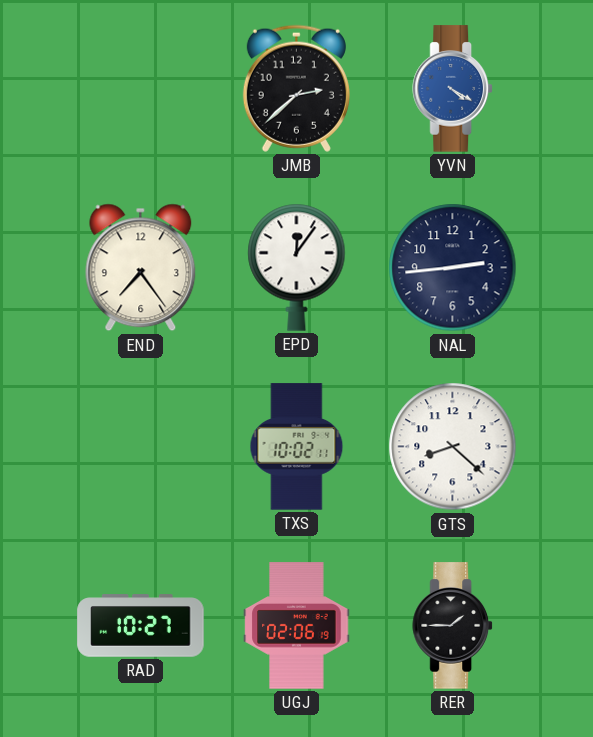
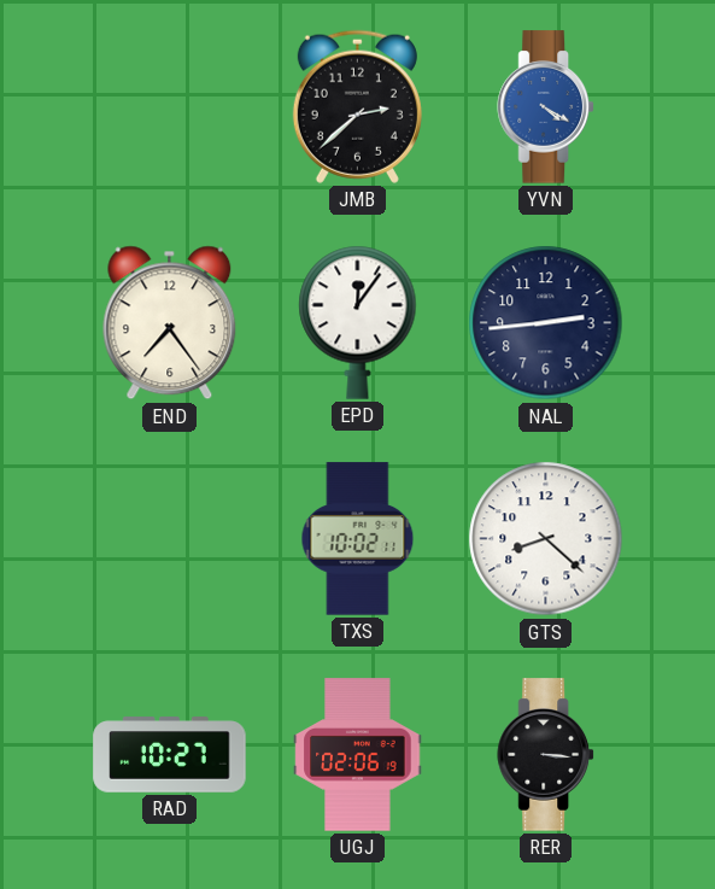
RER: 1:45 -> 3:16
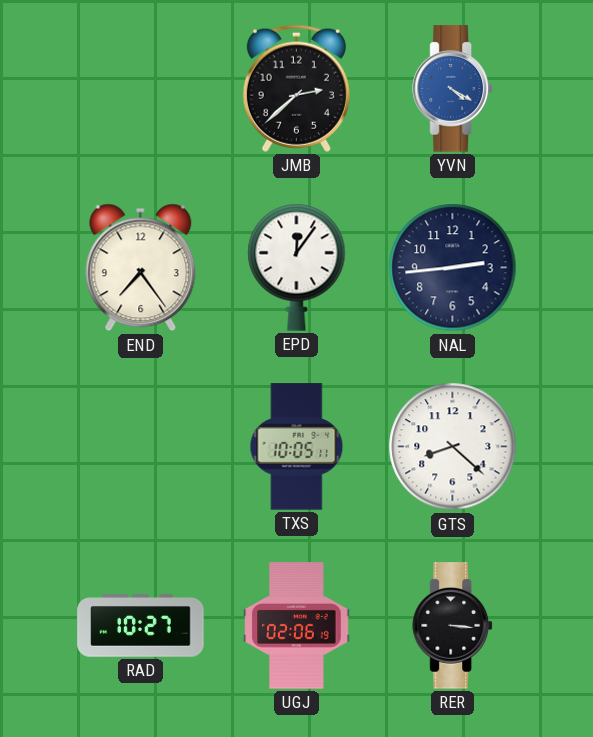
TXS: 10:02 -> 10:05
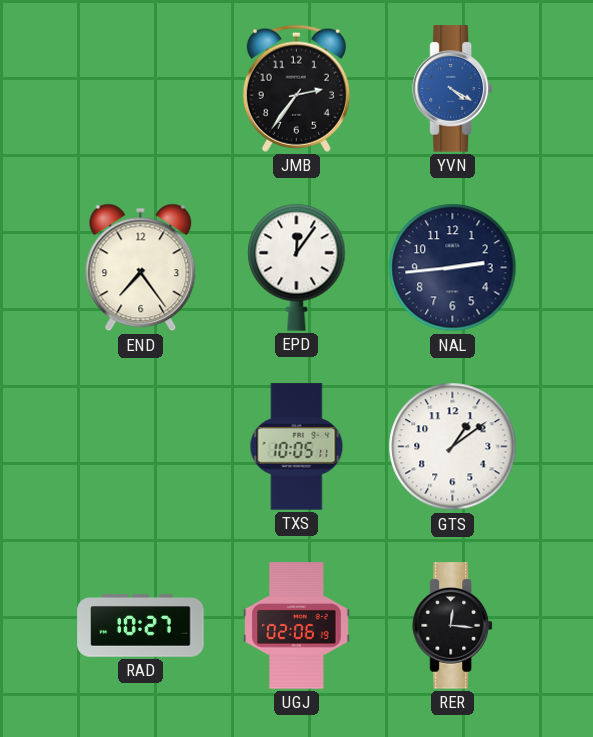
JMB: 2:38 -> 2:36
GTS: 8:22 -> 1:09
RER: 3:16 -> 12:16
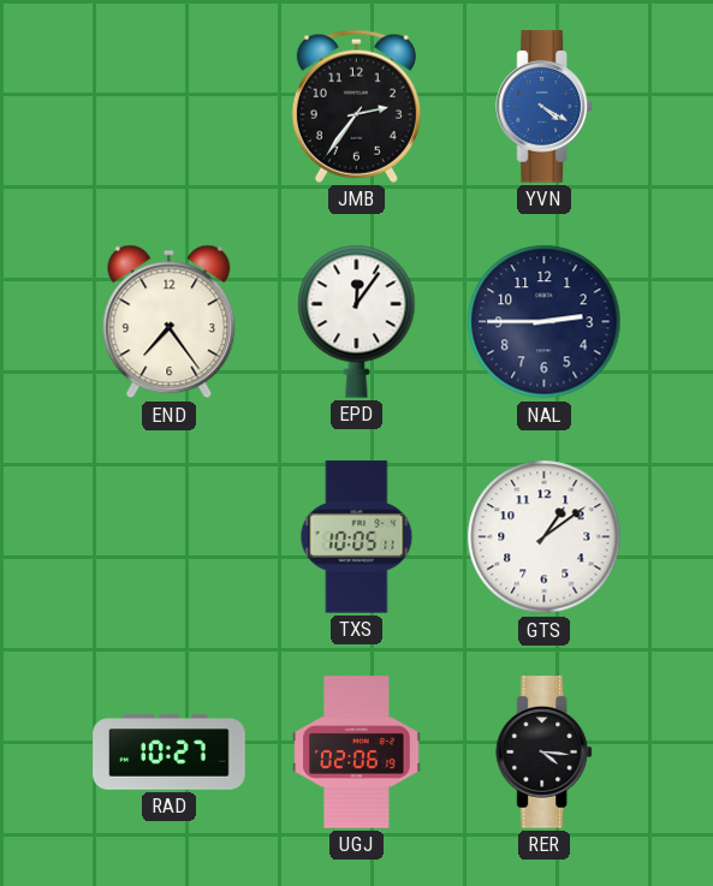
NAL: 2:44 -> 2:45
RER: 12:16 -> 4:16
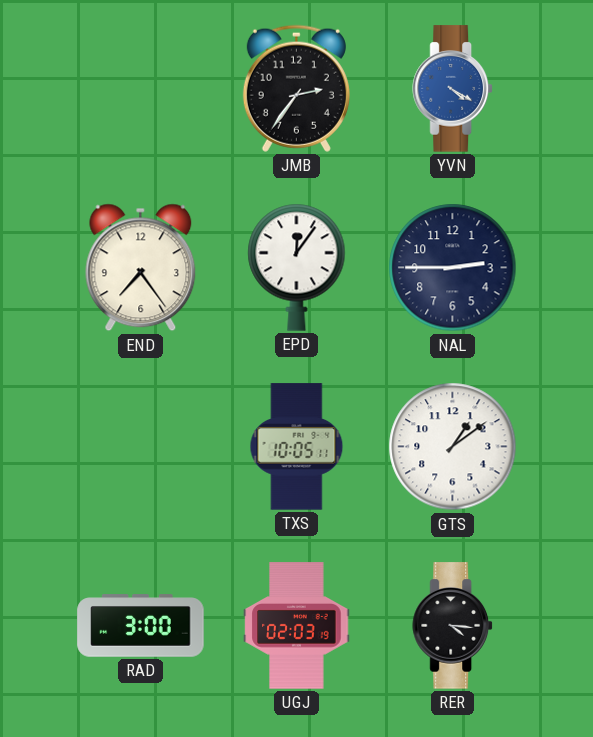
RAD: 10:27 -> 3:00
UGJ: 02:06 -> 02:03
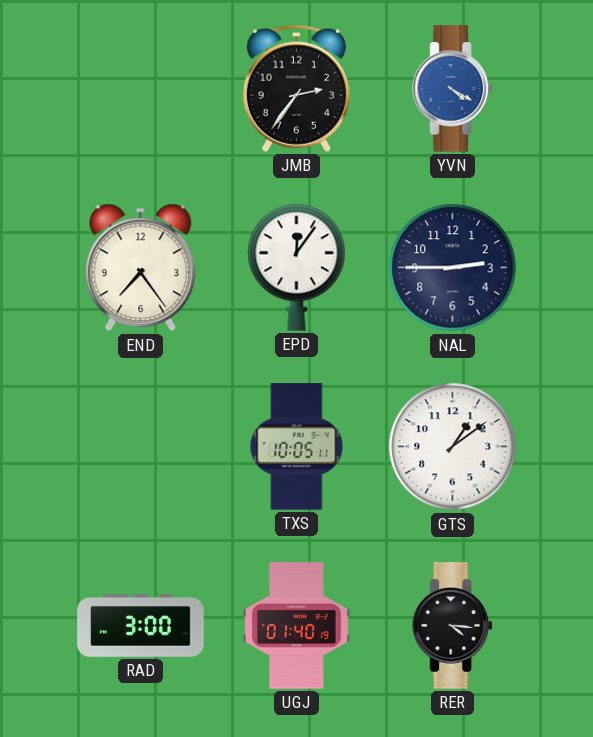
UGJ: 02:03 -> 01:40
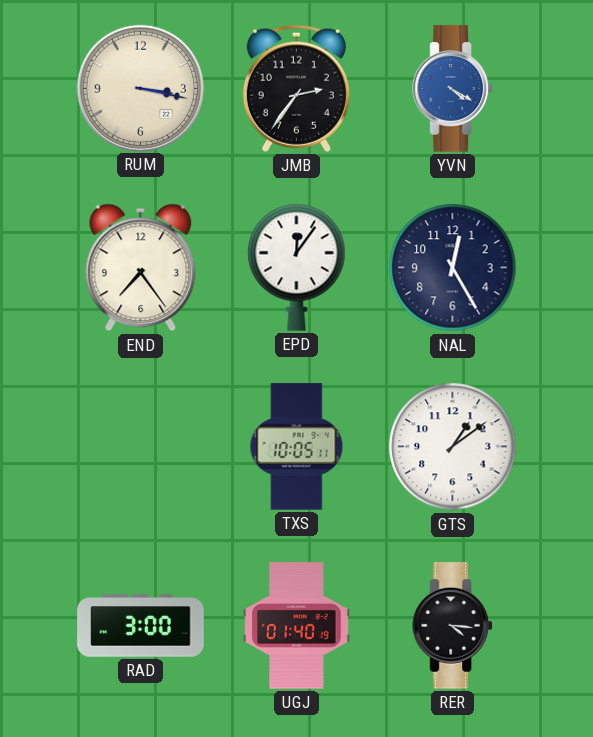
RUM: none -> 3:17
NAL: 2:45 -> 12:25
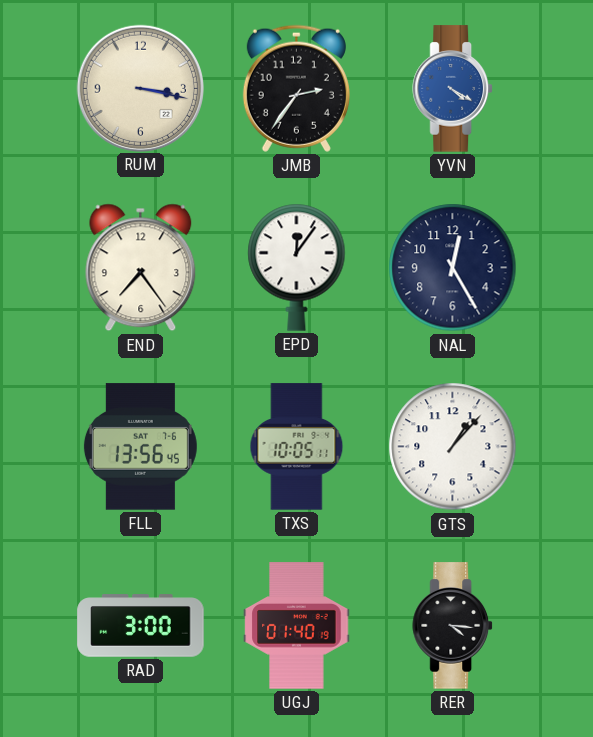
FLL: none -> 13:56
GTS: 1:09 -> 1:07
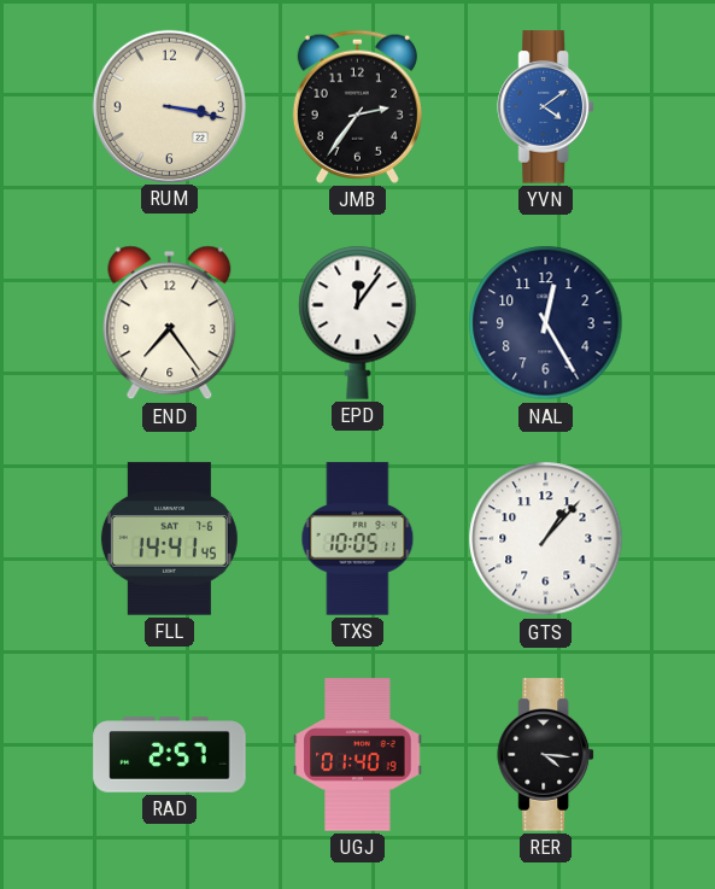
YVN: 4:20 -> 4:09
FLL: 13:56 -> 14:41
RAD: 3:00 -> 2:57
